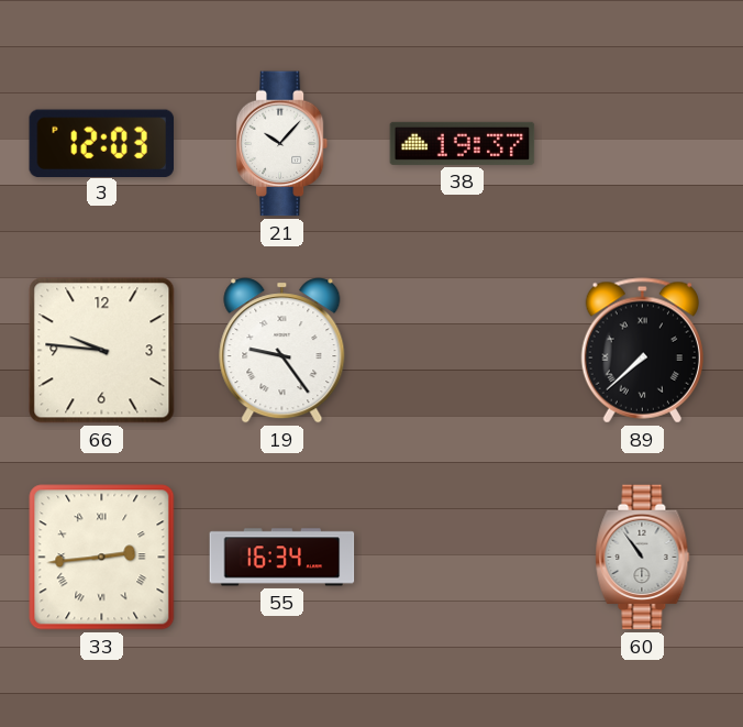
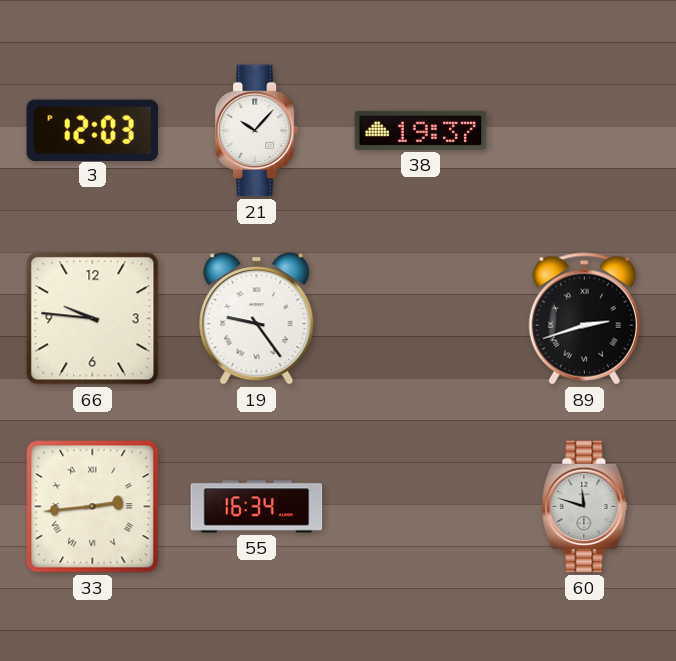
89: 7:38 -> 2:42
60: 10:54 -> 11:48
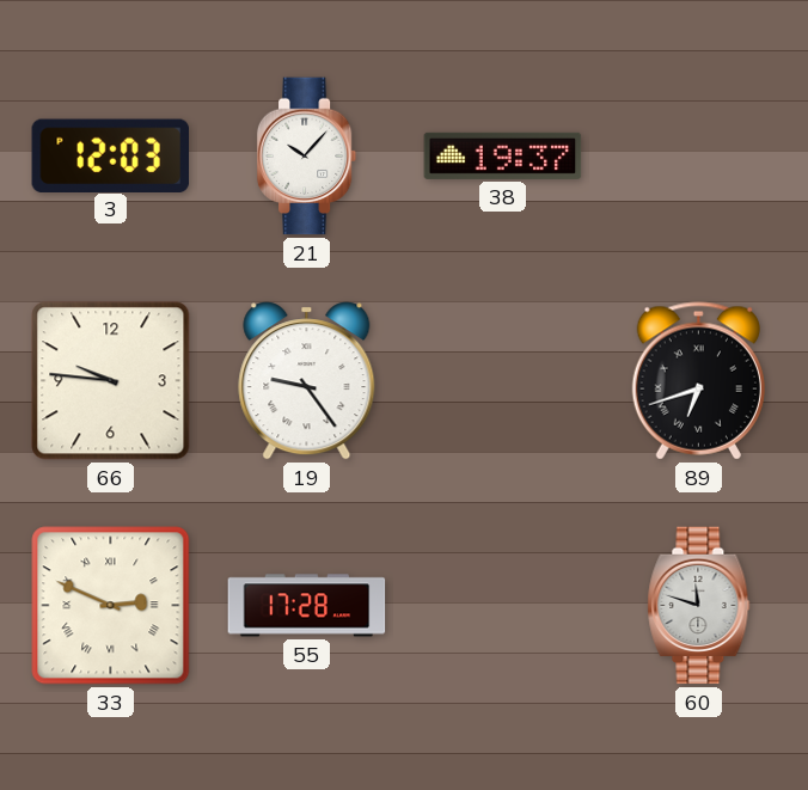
89: 2:42 -> 6:42
33: 2:44 -> 2:49
55: 16:34 -> 17:28
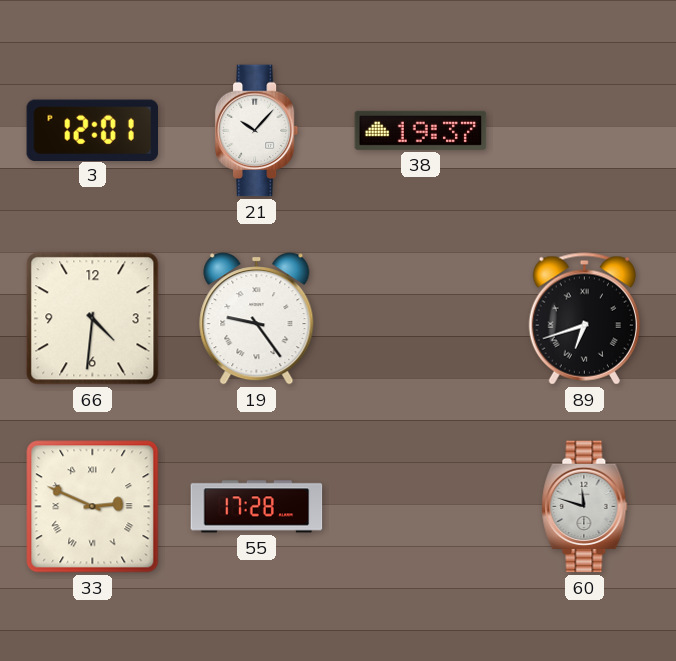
3: 12:03 -> 12:01
66: 9:46 -> 4:31
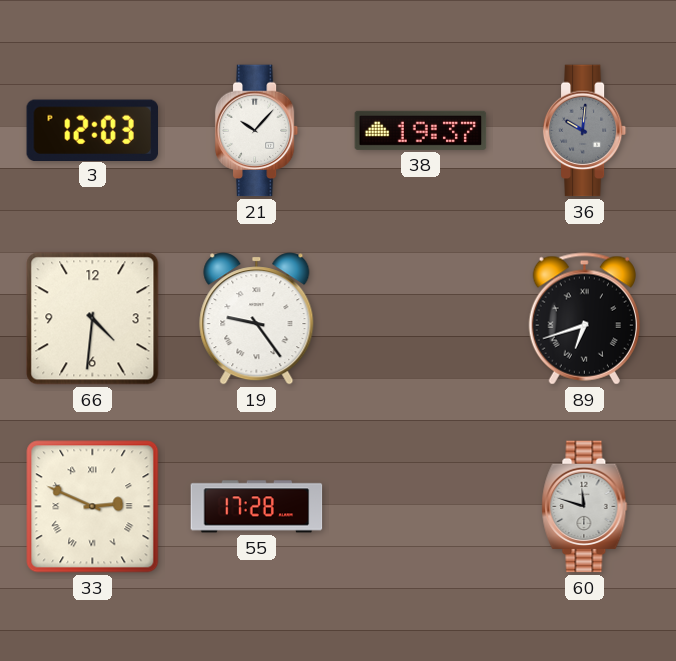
3: 12:01 -> 12:03
36: none -> 10:01
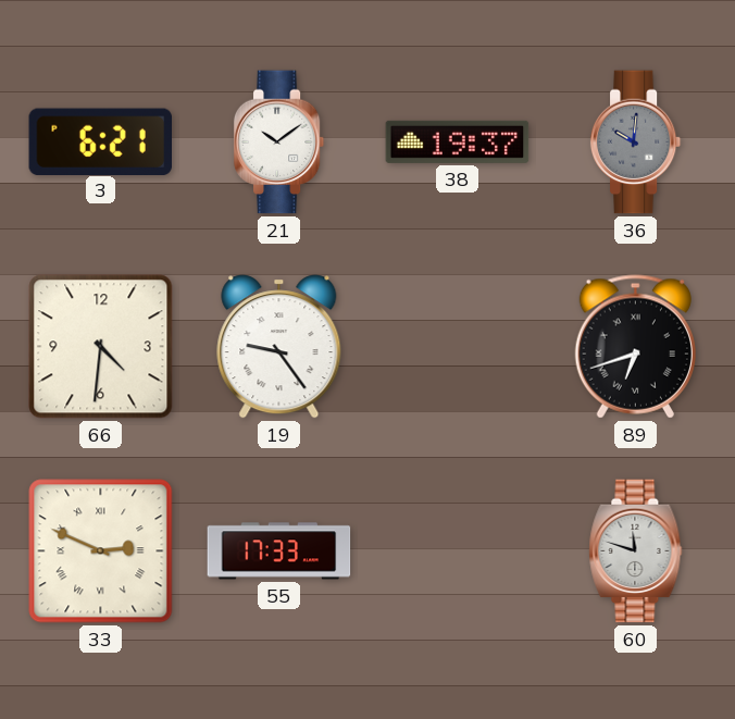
3: 12:03 -> 6:21
21: 10:07 -> 10:09
55: 17:28 -> 17:33
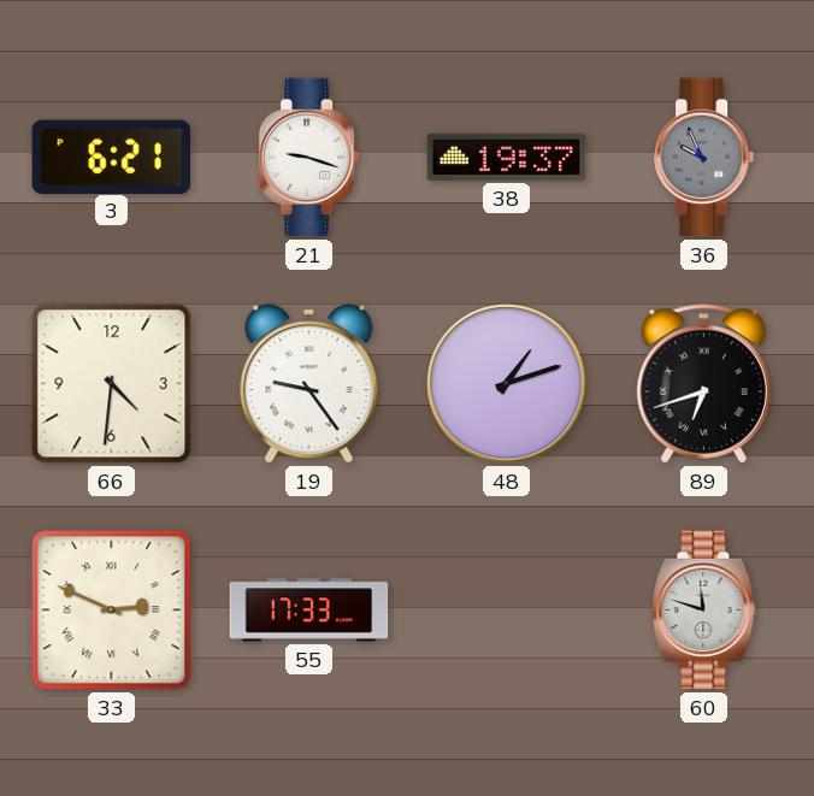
21: 10:09 -> 9:18
36: 10:01 -> 9:56
48: none -> 1:12
